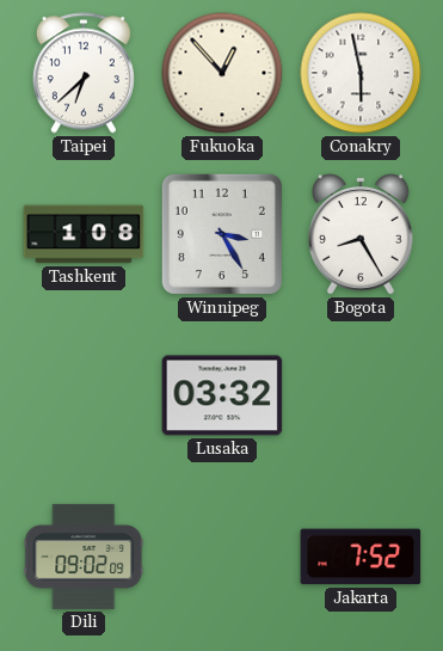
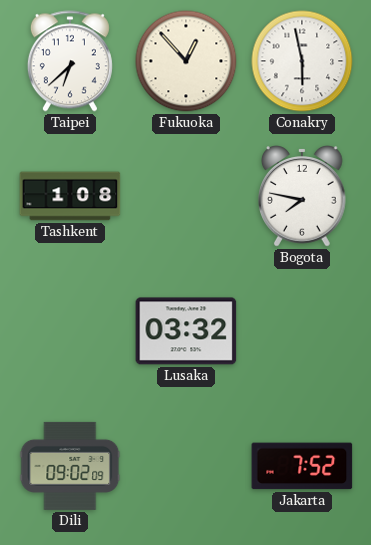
Winnipeg: 3:25 -> none
Bogota: 8:25 -> 7:47
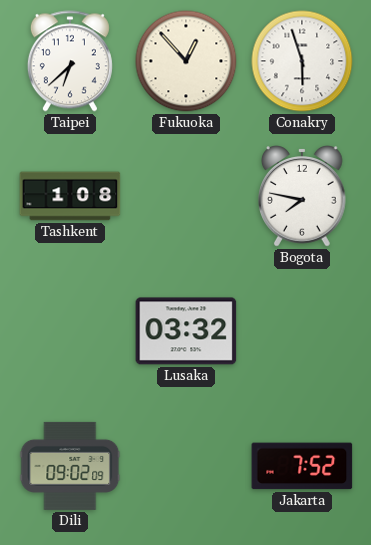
Conakry: 5:58 -> 5:57
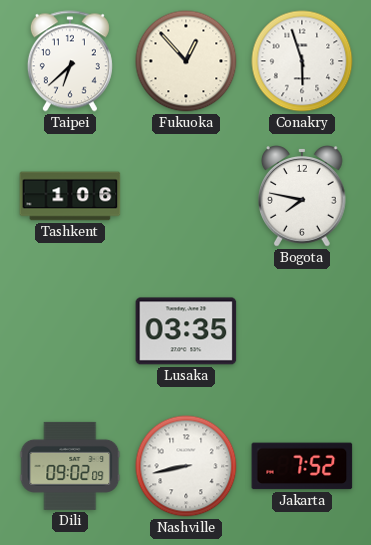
Tashkent: 1:08 -> 1:06
Lusaka: 03:32 -> 03:35
Nashville: none -> 8:43
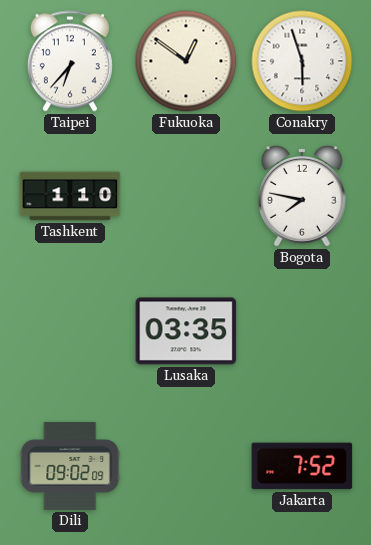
Taipei: 6:38 -> 6:37
Fukuoka: 12:53 -> 12:51
Tashkent: 1:06 -> 1:10
Nashville: 8:43 -> none
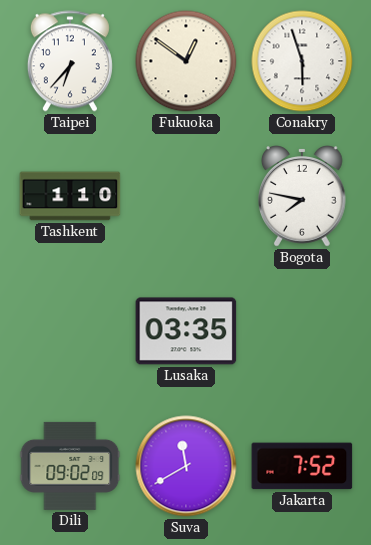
Suva: none -> 11:40
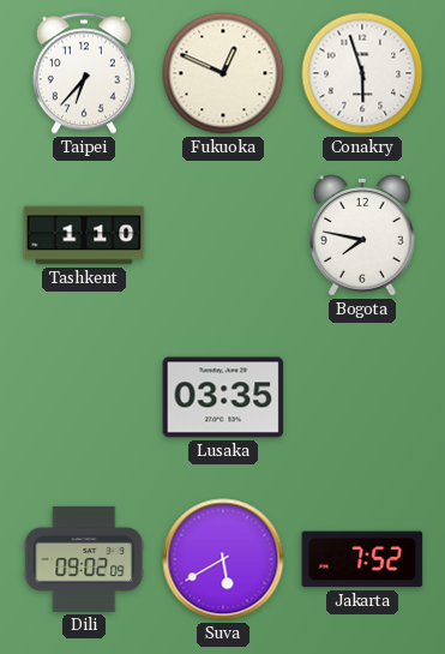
Fukuoka: 12:51 -> 12:49
Suva: 11:40 -> 5:40
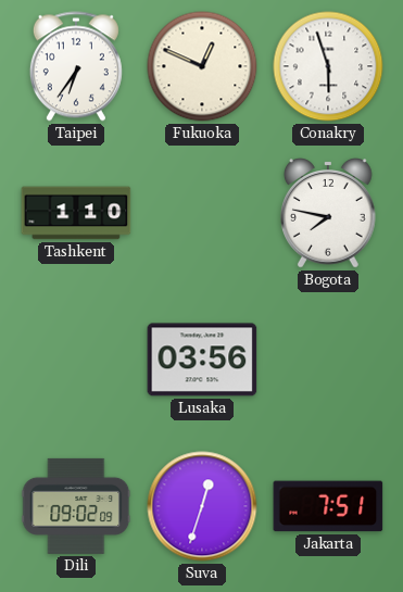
Taipei: 6:37 -> 6:36
Lusaka: 03:35 -> 03:56
Suva: 5:40 -> 12:33
Jakarta: 7:52 -> 7:51
